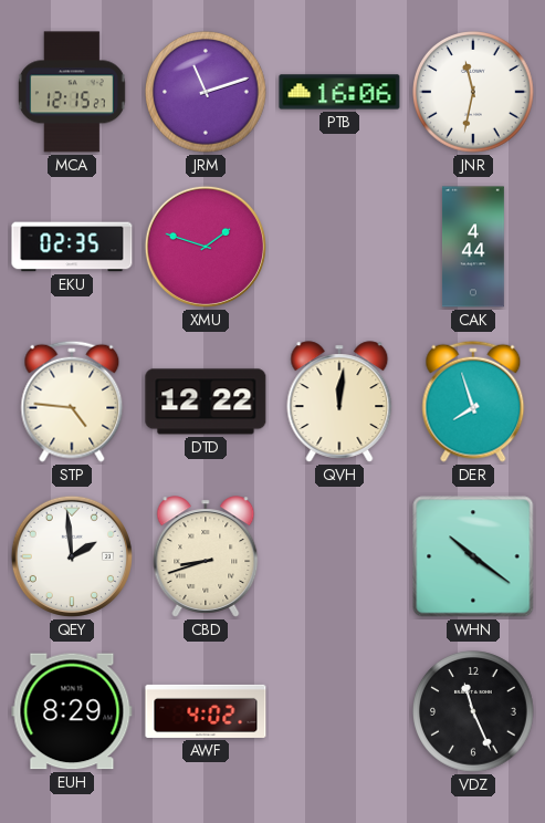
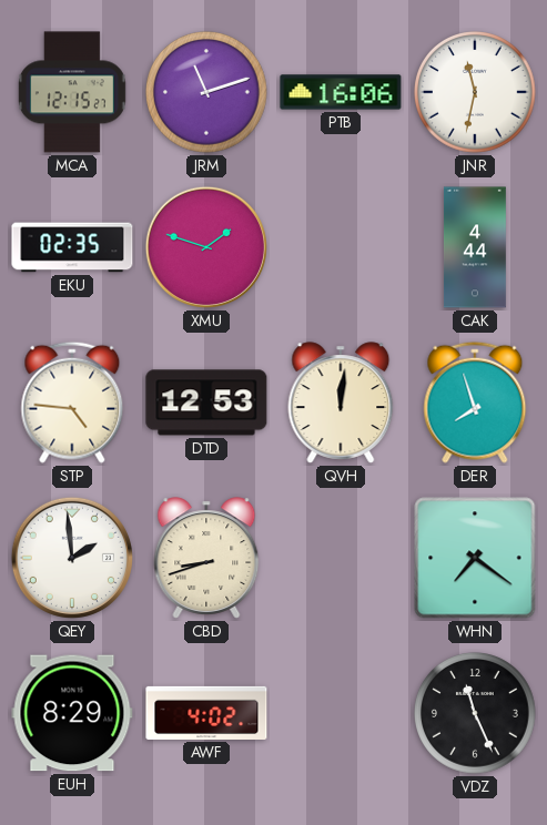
DTD: 12:22 -> 12:53
WHN: 10:21 -> 7:21
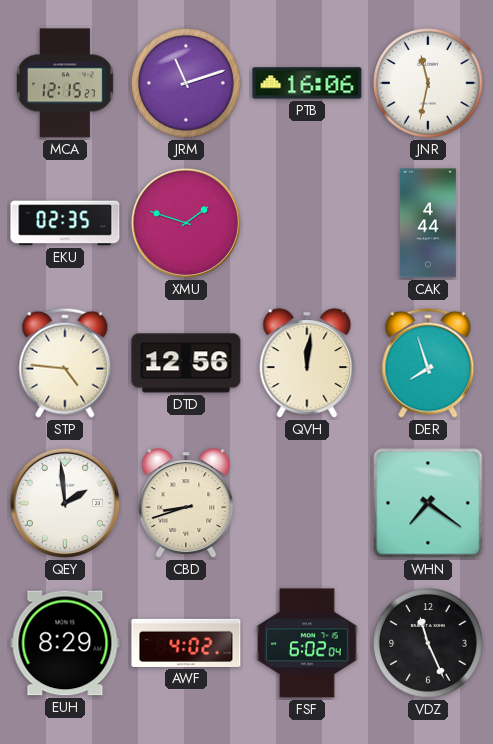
DTD: 12:53 -> 12:56
FSF: none -> 6:02
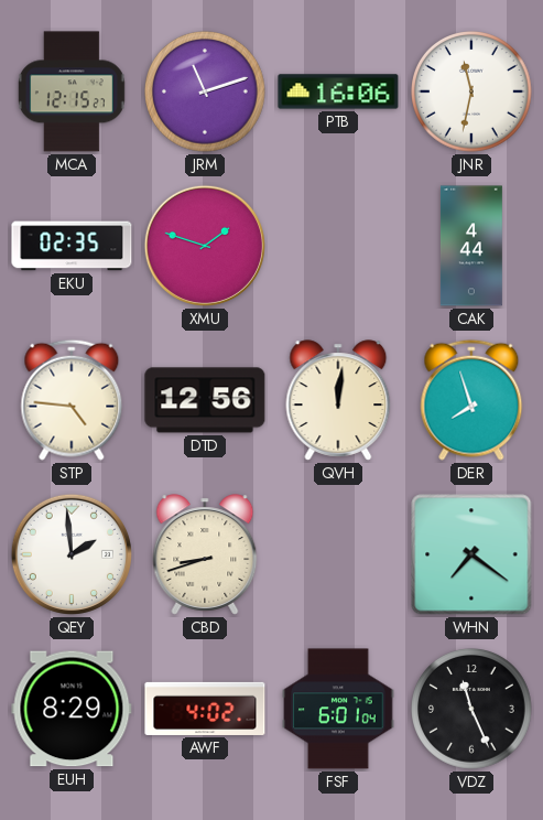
FSF: 6:02 -> 6:01
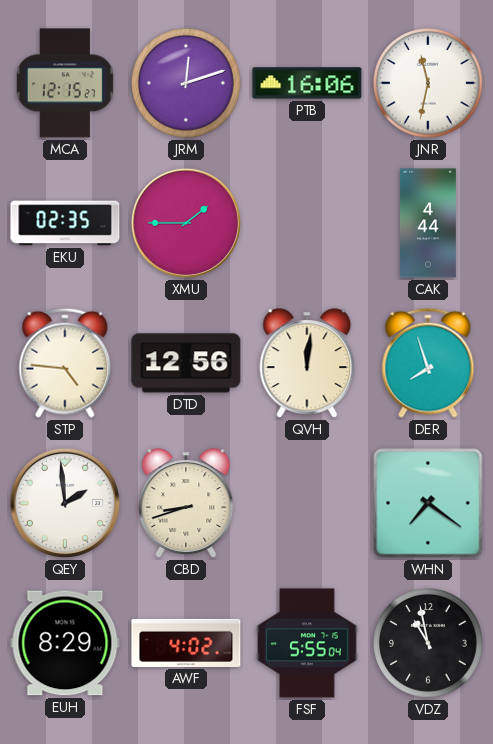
JRM: 11:12 -> 12:12
XMU: 1:48 -> 1:45
FSF: 6:01 -> 5:55
VDZ: 11:26 -> 10:58
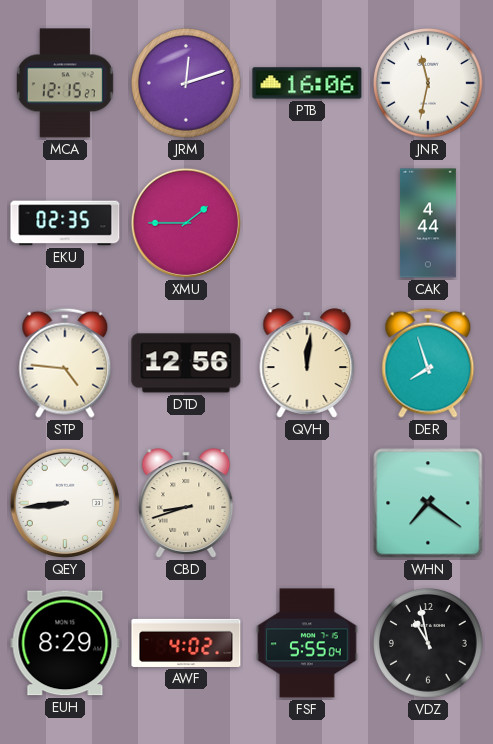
QEY: 1:59 -> 8:44
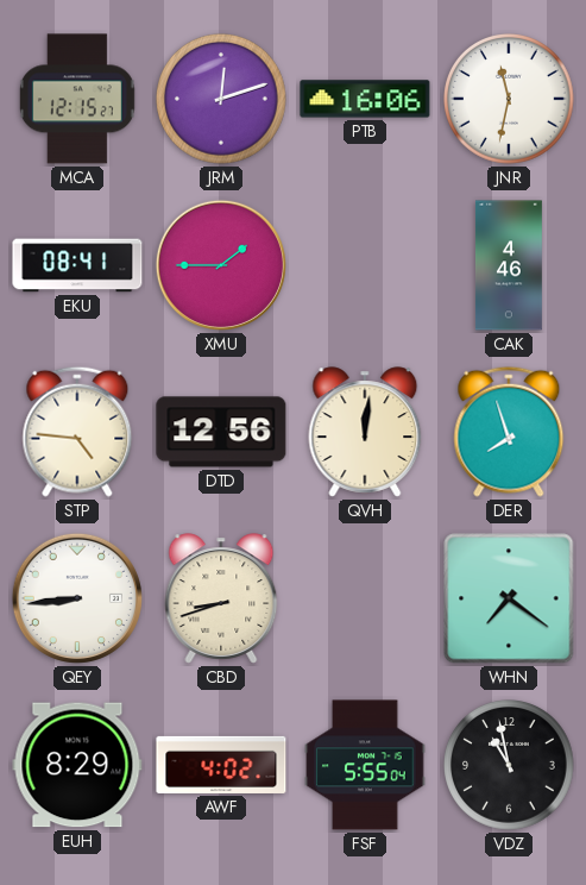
EKU: 02:35 -> 08:41
CAK: 4:44 -> 4:46
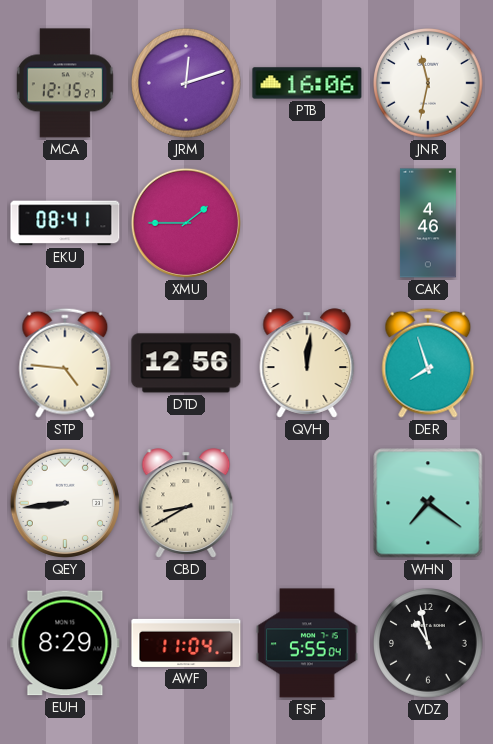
CBD: 8:42 -> 8:40
AWF: 4:02 -> 11:04
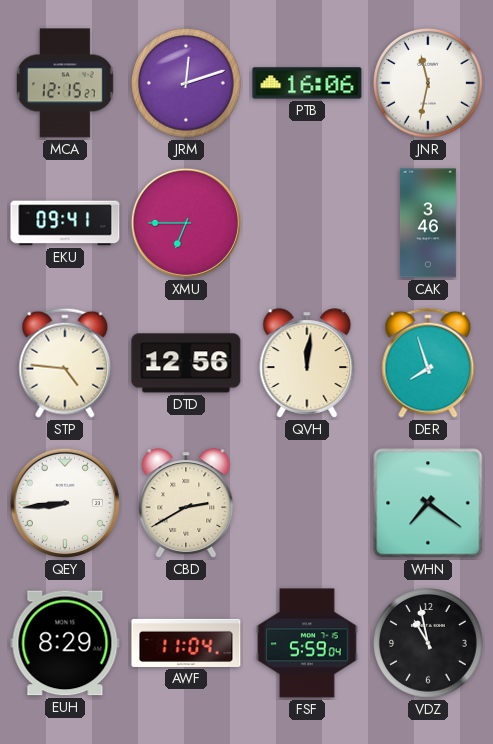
EKU: 08:41 -> 09:41
XMU: 1:45 -> 6:45
CAK: 4:46 -> 3:46
CBD: 8:40 -> 2:40
FSF: 5:55 -> 5:59
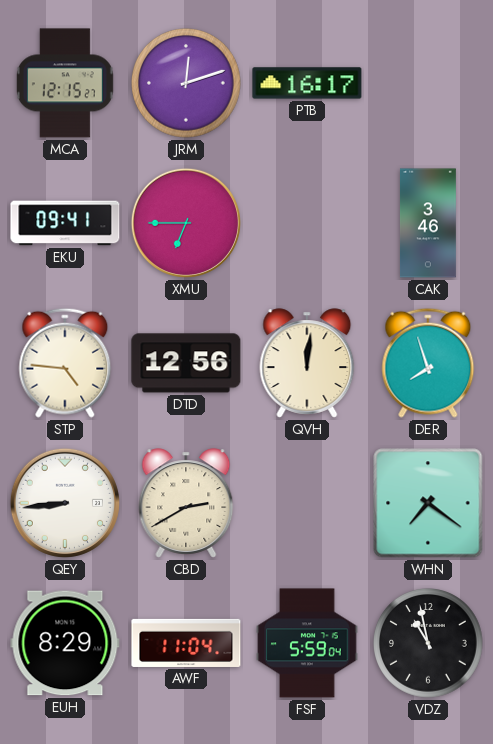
PTB: 16:06 -> 16:17
JNR: 11:32 -> none
